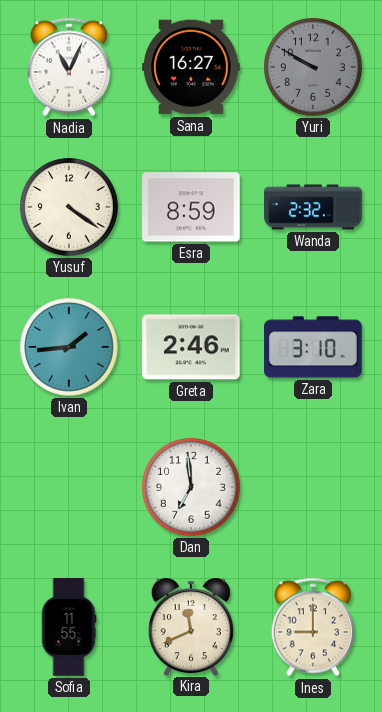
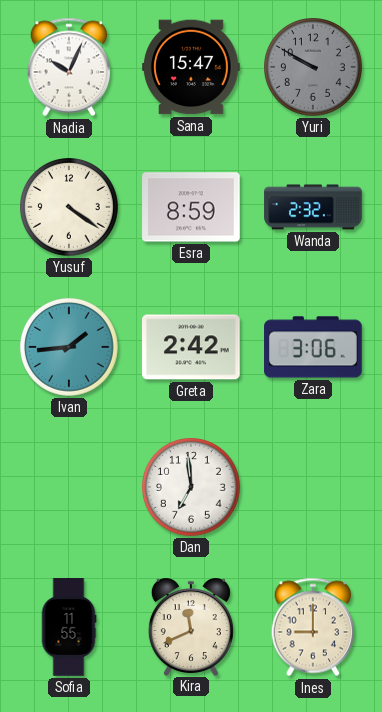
Nadia: 11:04 -> 10:04
Sana: 16:27 -> 15:47
Greta: 2:46 -> 2:42
Zara: 3:10 -> 3:06
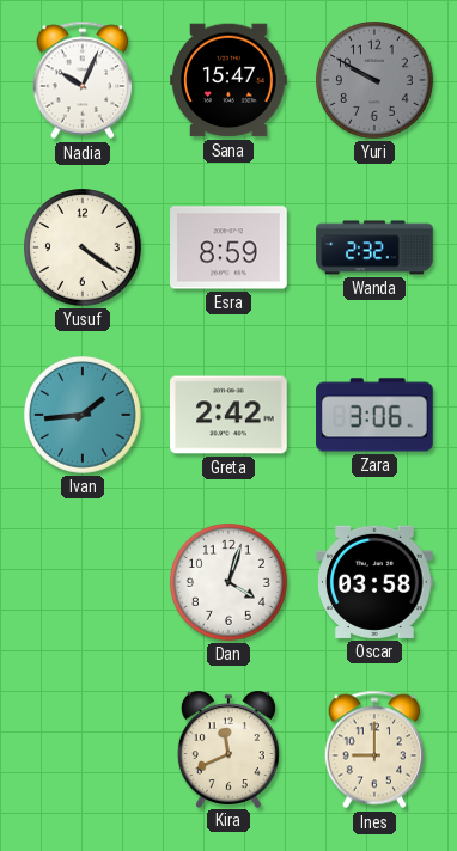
Dan: 6:59 -> 4:03
Oscar: none -> 03:58
Sofia: 11:55 -> none
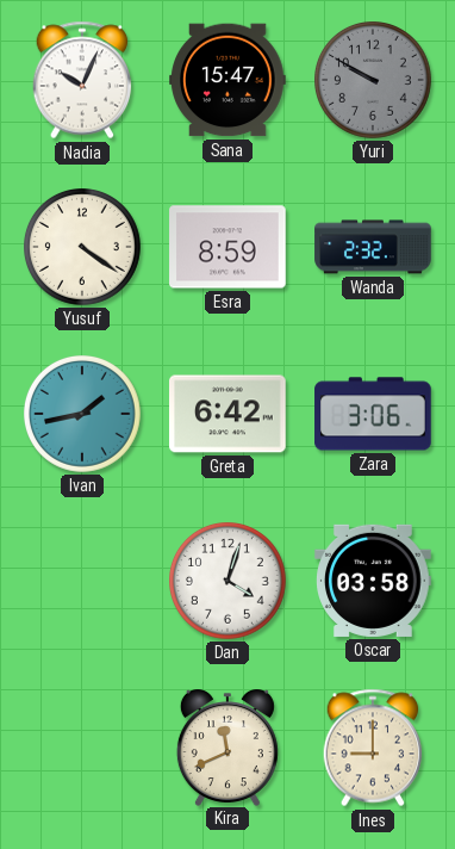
Ivan: 1:44 -> 1:43
Greta: 2:42 -> 6:42
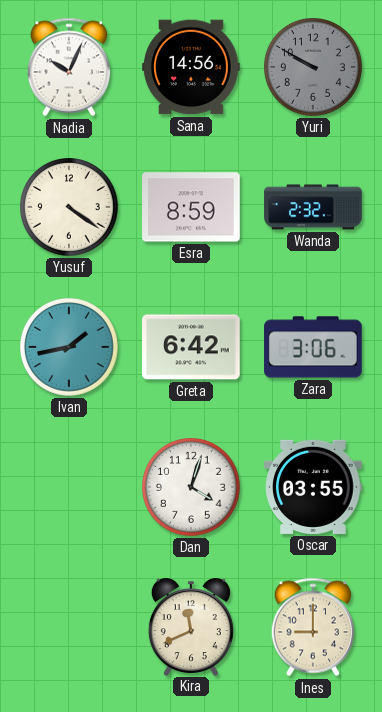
Sana: 15:47 -> 14:56
Oscar: 03:58 -> 03:55
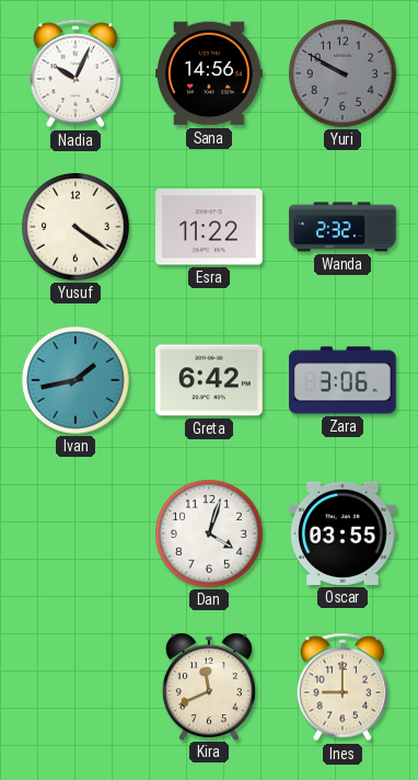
Esra: 8:59 -> 11:22
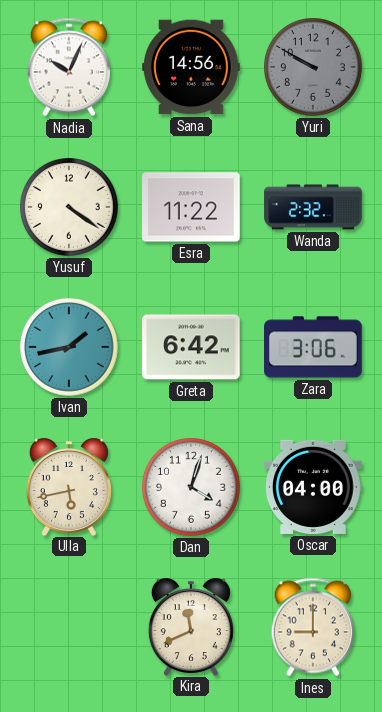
Ulla: none -> 5:43
Oscar: 03:55 -> 04:00
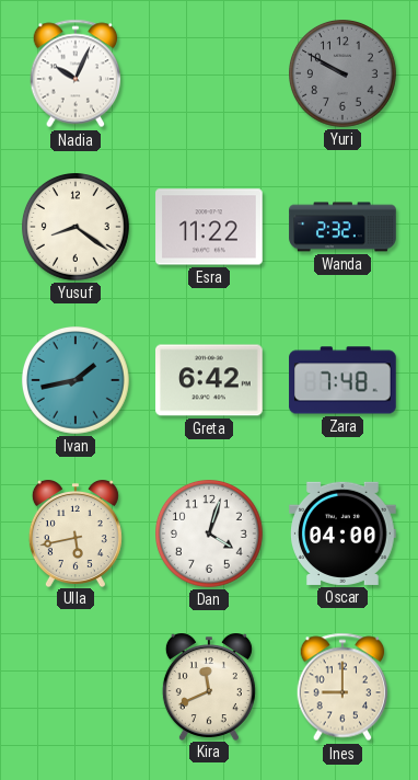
Sana: 14:56 -> none
Yusuf: 4:21 -> 8:21
Zara: 3:06 -> 7:48
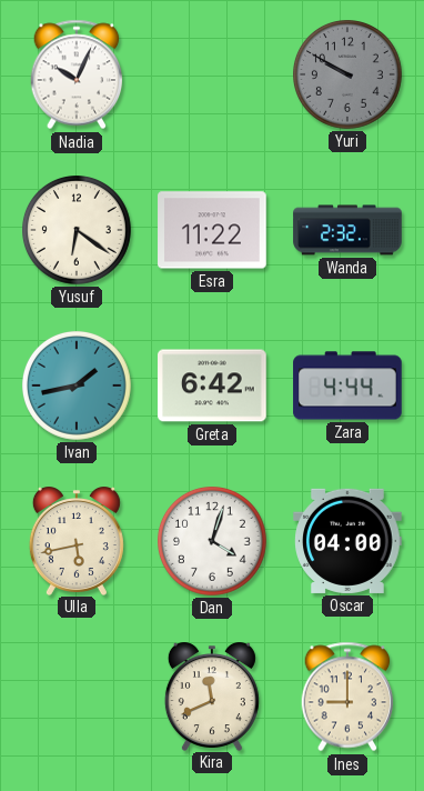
Yusuf: 8:21 -> 6:21
Zara: 7:48 -> 4:44
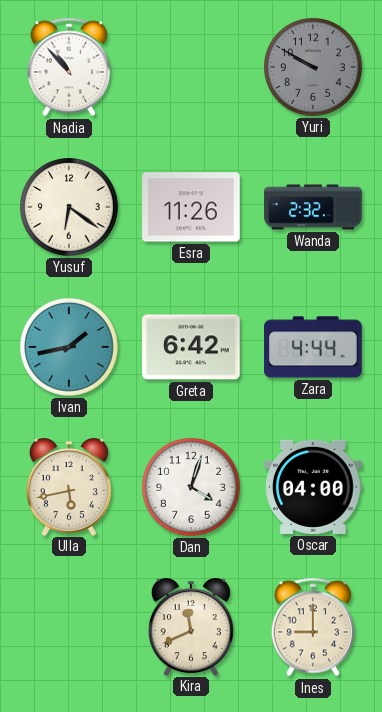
Nadia: 10:04 -> 10:53
Esra: 11:22 -> 11:26
